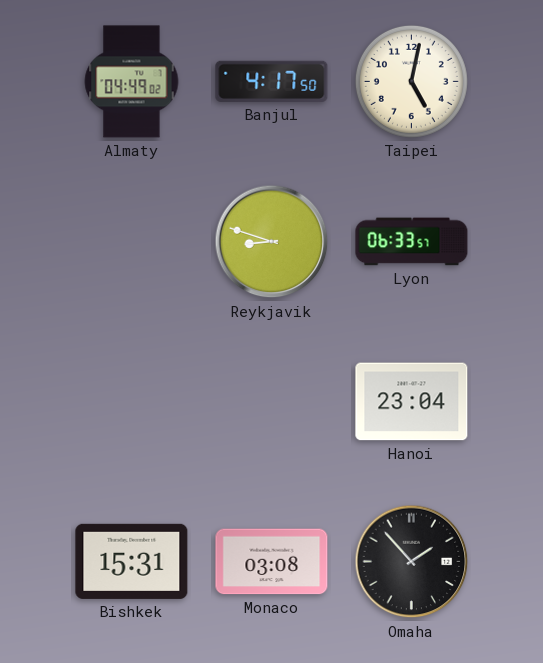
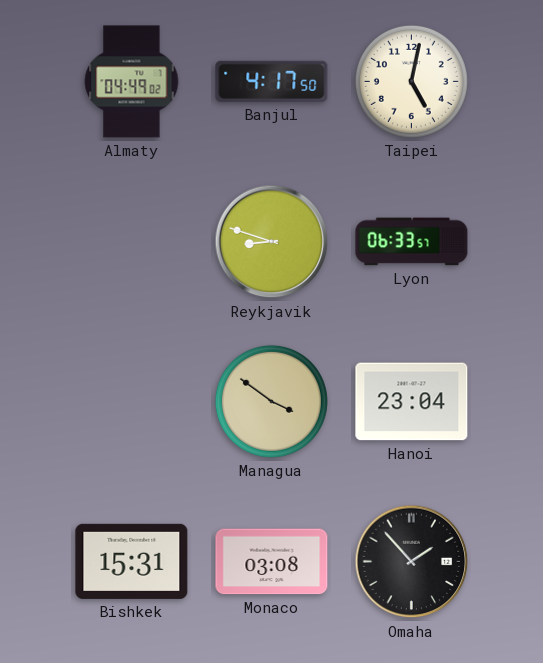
Managua: none -> 3:51
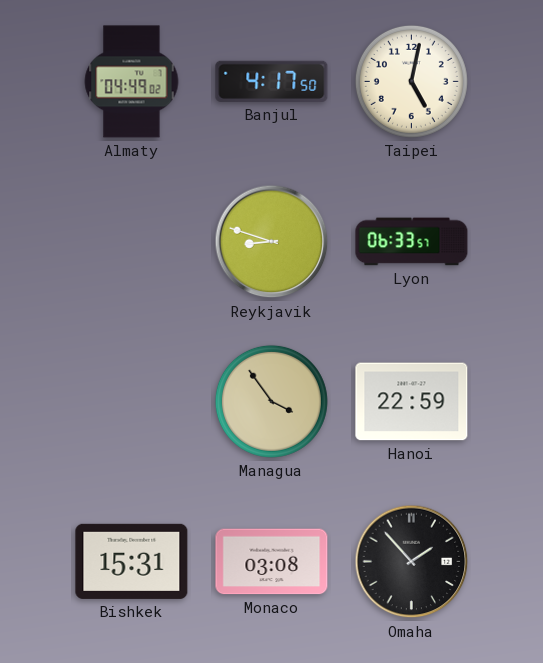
Managua: 3:51 -> 3:54
Hanoi: 23:04 -> 22:59
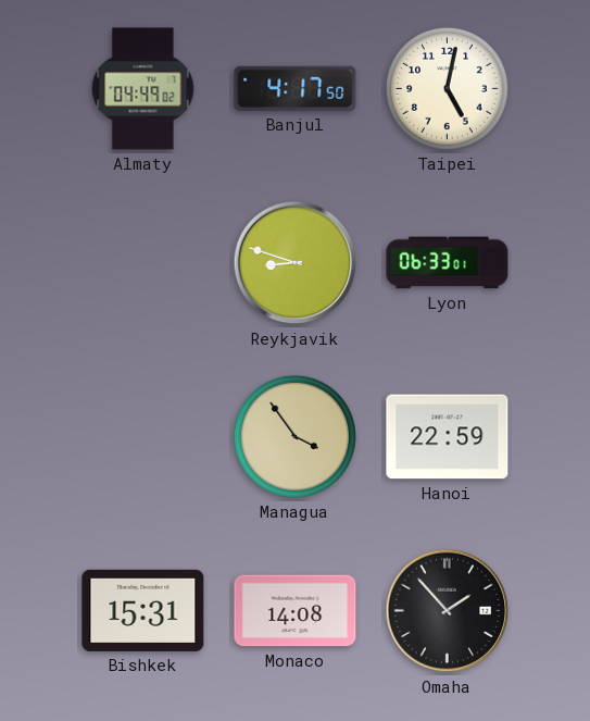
Lyon: 06:33:57 -> 06:33:01
Monaco: 03:08 -> 14:08
